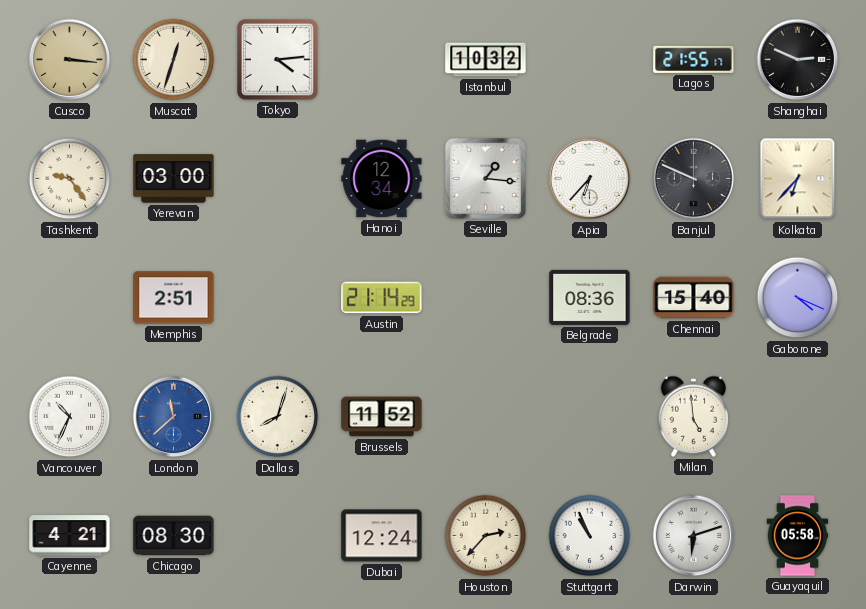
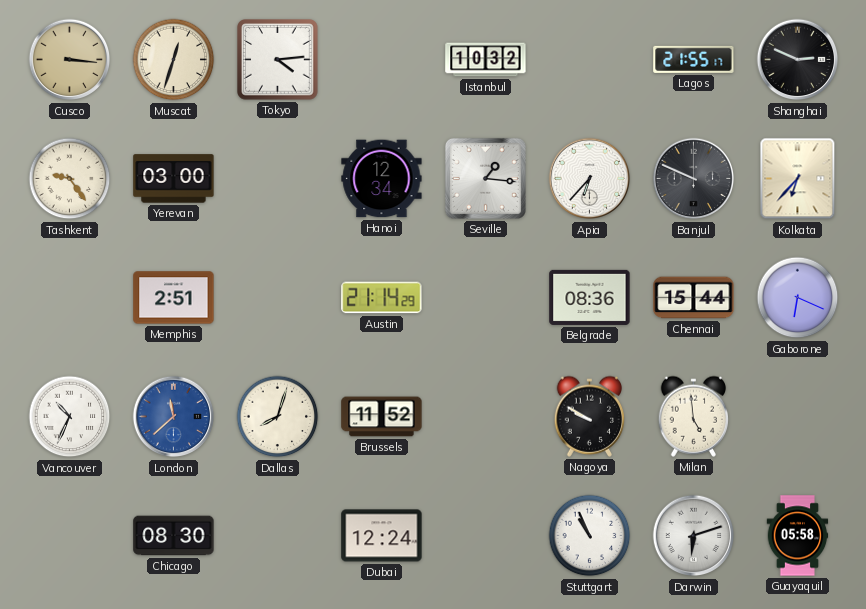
Chennai: 15:40 -> 15:44
Gaborone: 4:19 -> 6:19
Nagoya: none -> 9:50
Cayenne: 4:21 -> none
Houston: 2:37 -> none
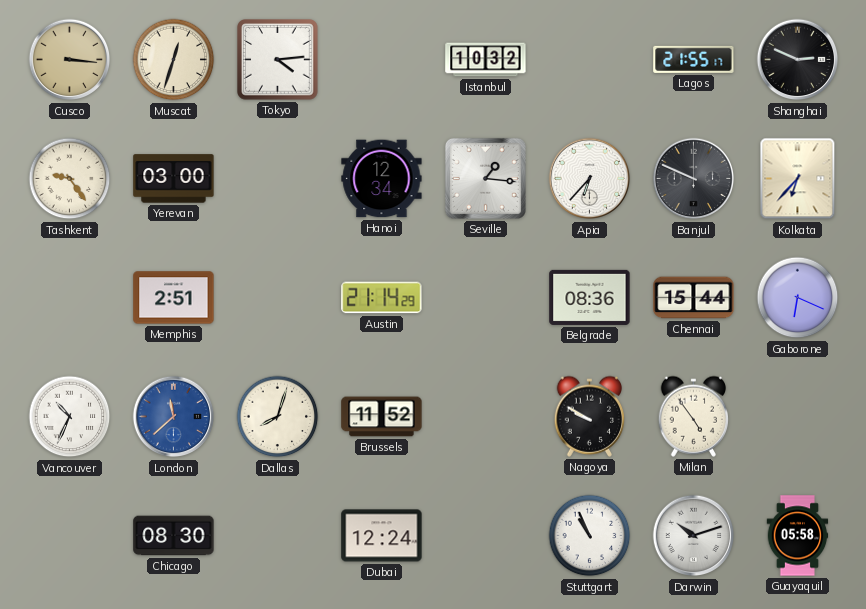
Milan: 4:59 -> 4:54
Darwin: 6:12 -> 10:12
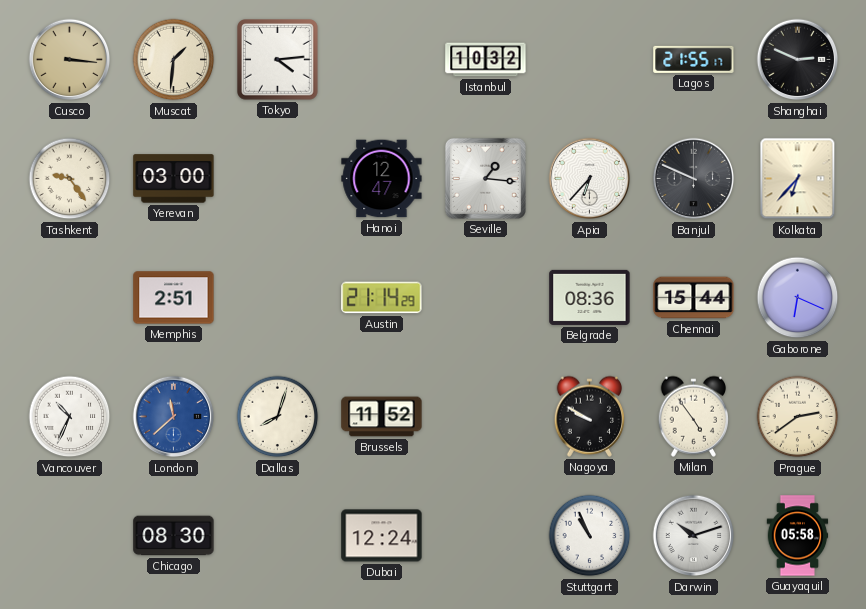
Muscat: 12:33 -> 1:31
Hanoi: 12:34 -> 12:47
Prague: none -> 2:39
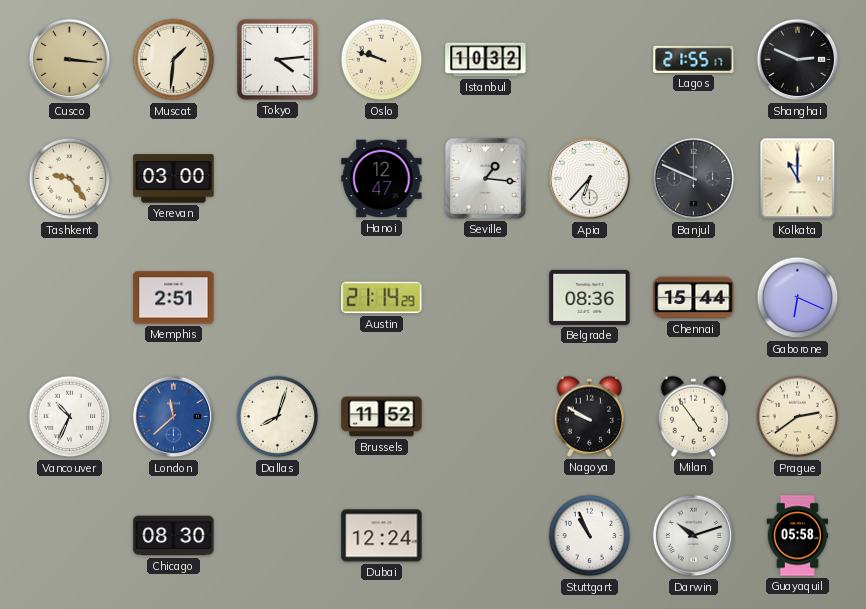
Oslo: none -> 9:48
Kolkata: 6:37 -> 11:00
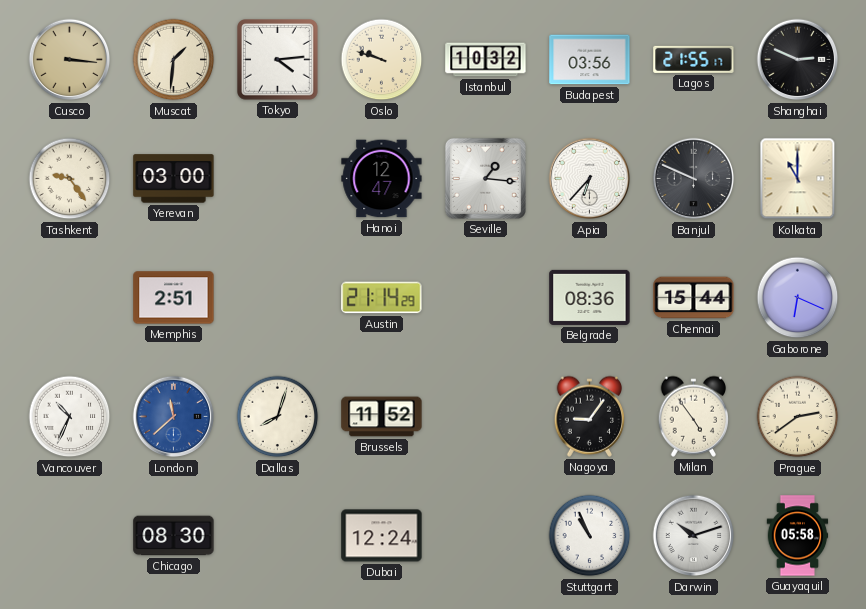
Budapest: none -> 03:56
Nagoya: 9:50 -> 9:06
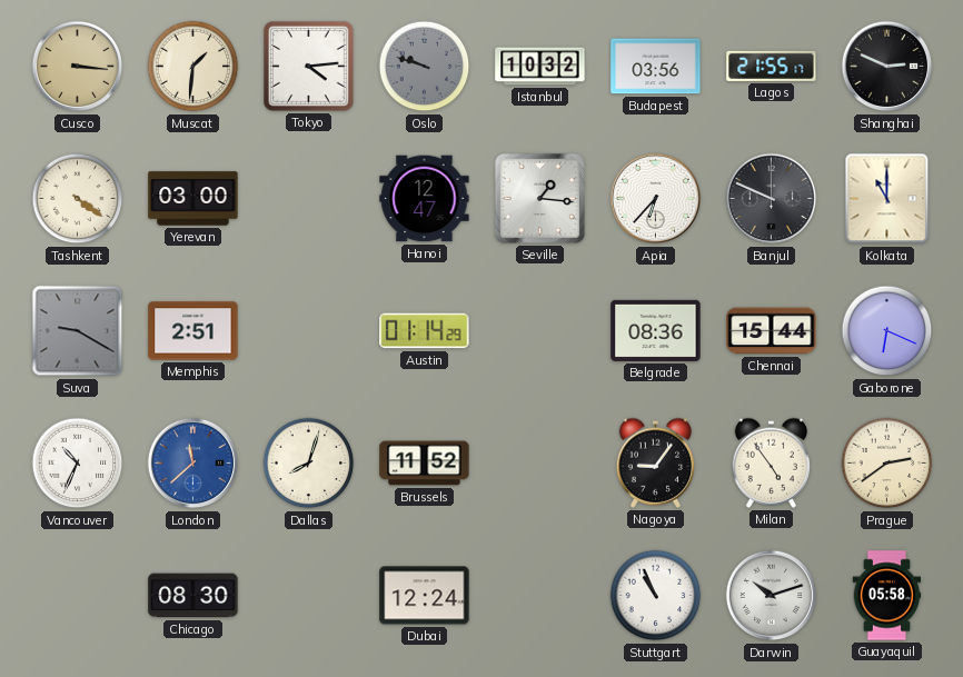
Oslo dial: cream -> grey
Tashkent: 9:24 -> 4:21
Suva: none -> 9:20
Austin: 21:14 -> 01:14
